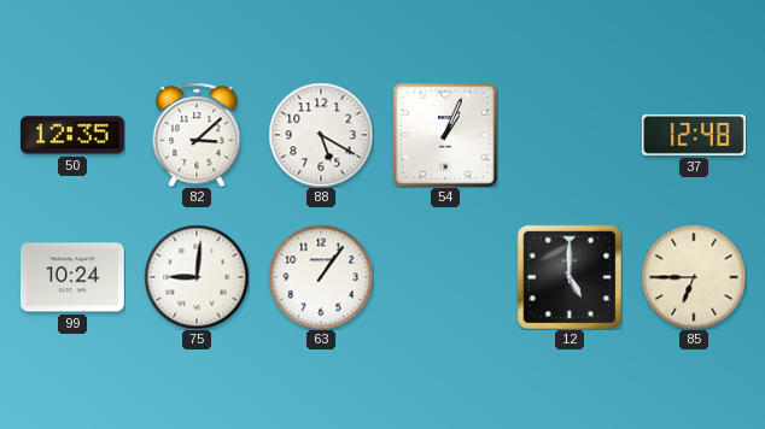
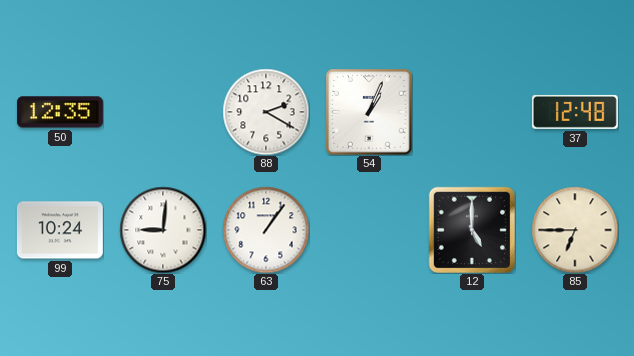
82: 3:08 -> none
88: 5:20 -> 2:20
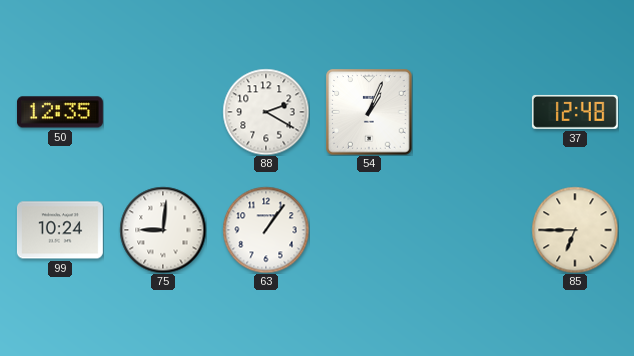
12: 5:00 -> none
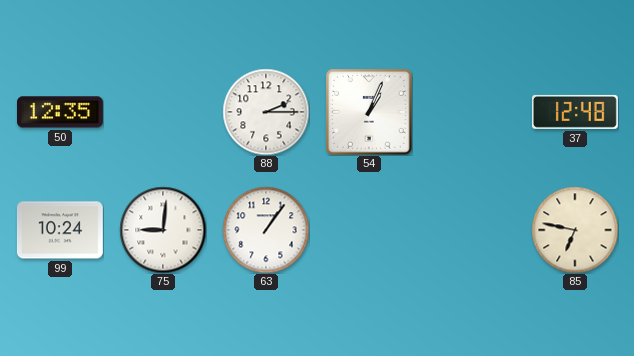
88: 2:20 -> 2:15
85: 6:45 -> 6:47
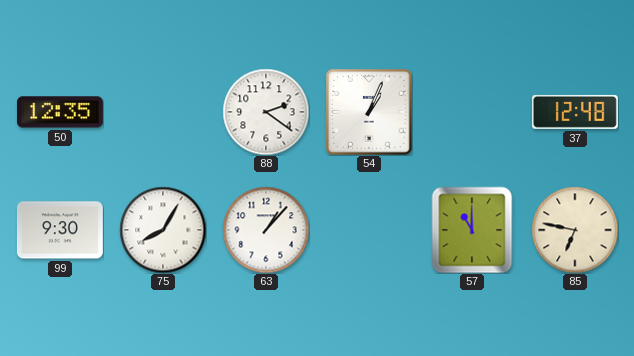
88: 2:15 -> 2:21
99: 10:24 -> 9:30
75: 9:01 -> 8:05
63: 1:06 -> 1:07
57: none -> 11:00
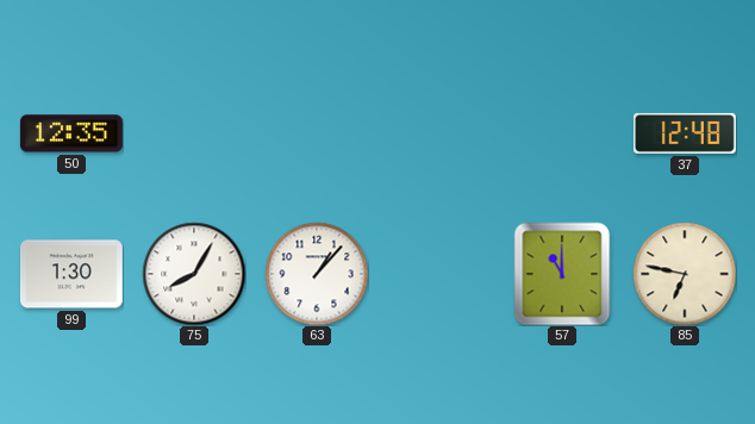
88: 2:21 -> none
54: 1:04 -> none
99: 9:30 -> 1:30
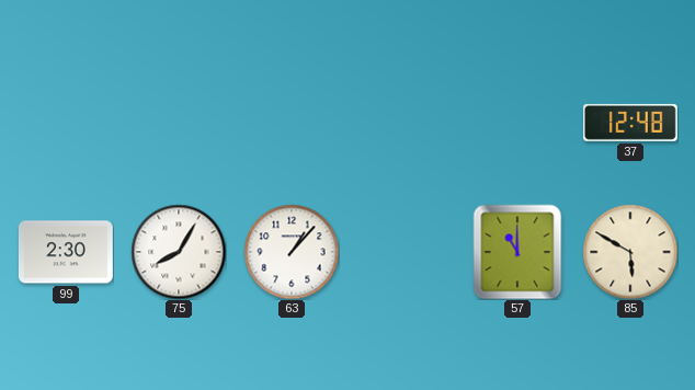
50: 12:35 -> none
99: 1:30 -> 2:30
85: 6:47 -> 5:50
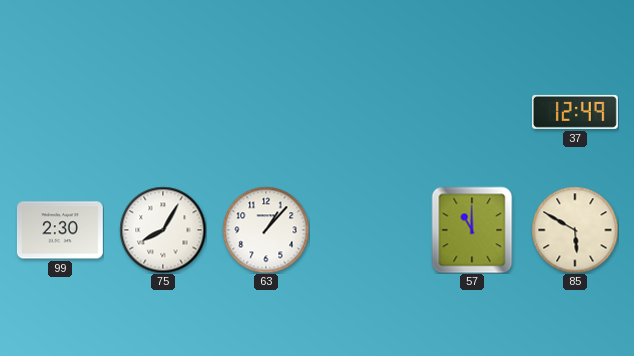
37: 12:48 -> 12:49
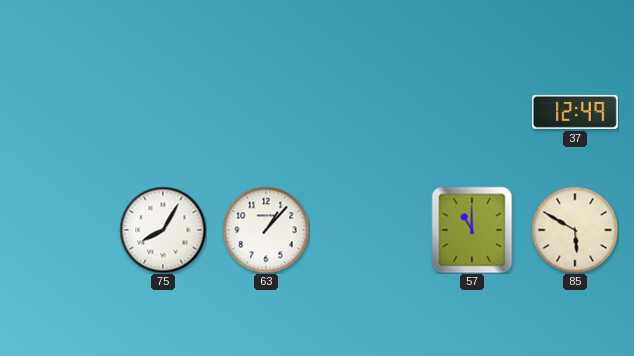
99: 2:30 -> none
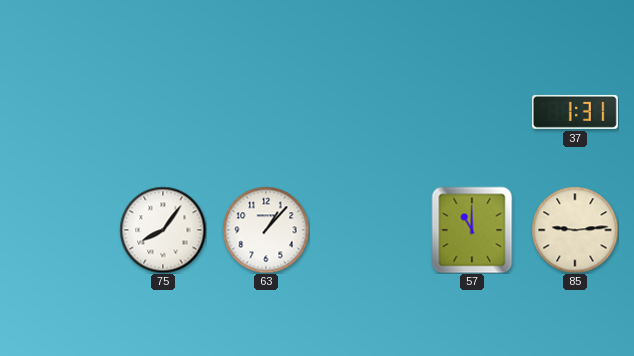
37: 12:49 -> 1:31
75: 8:05 -> 8:06
85: 5:50 -> 9:14
